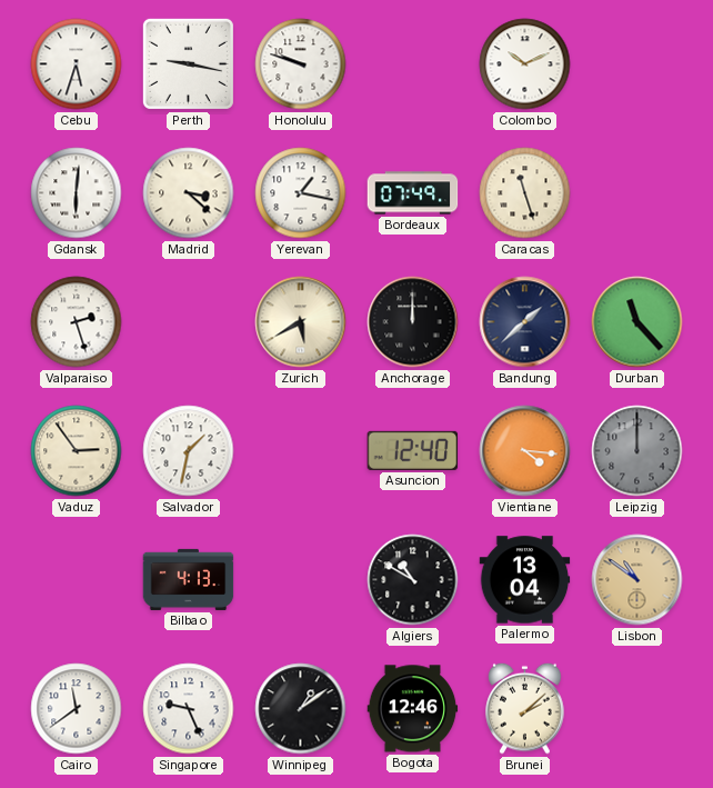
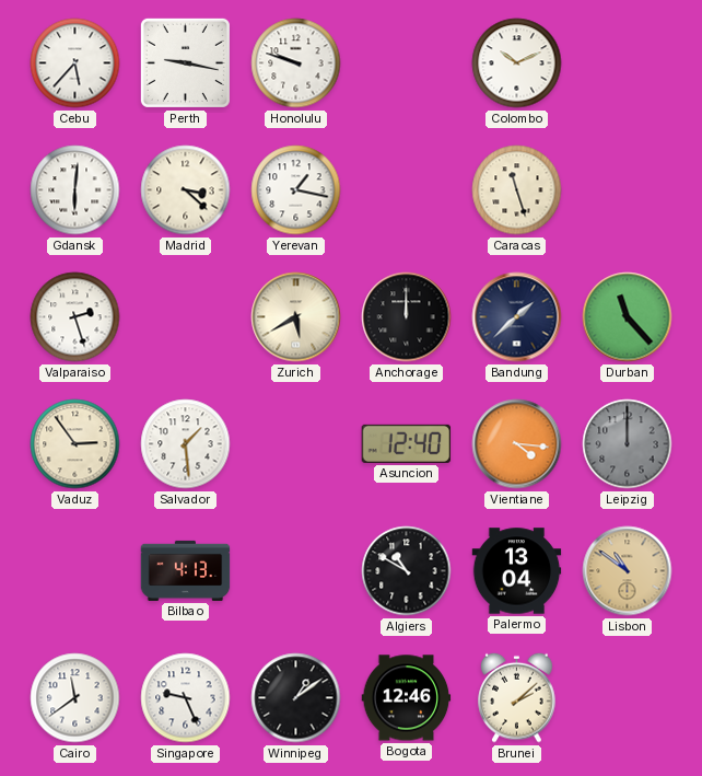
Cebu: 5:33 -> 5:37
Bordeaux: 07:49 -> none
Salvador: 1:32 -> 1:29
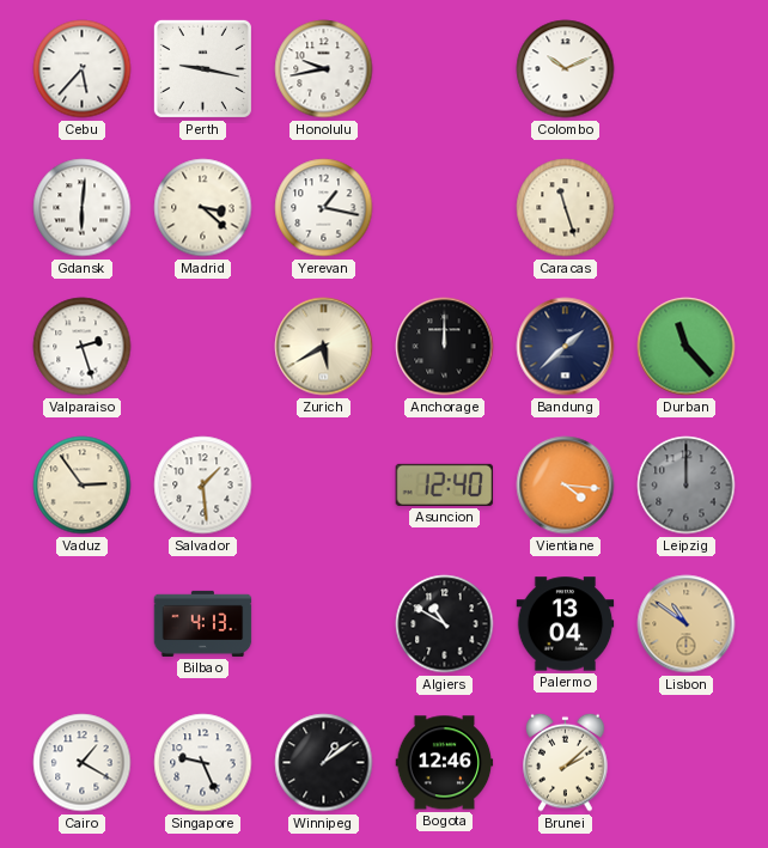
Honolulu: 9:48 -> 9:43
Cairo: 11:39 -> 1:20
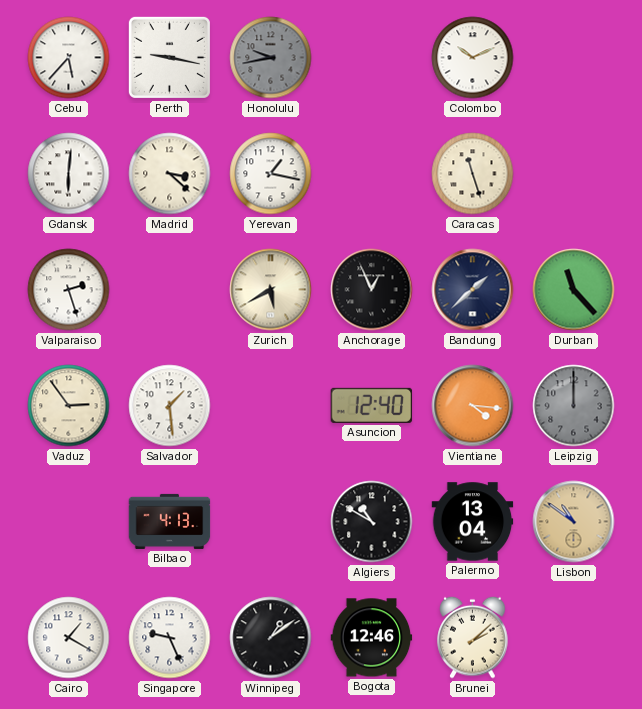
Honolulu dial: white -> grey
Anchorage: 12:00 -> 12:56
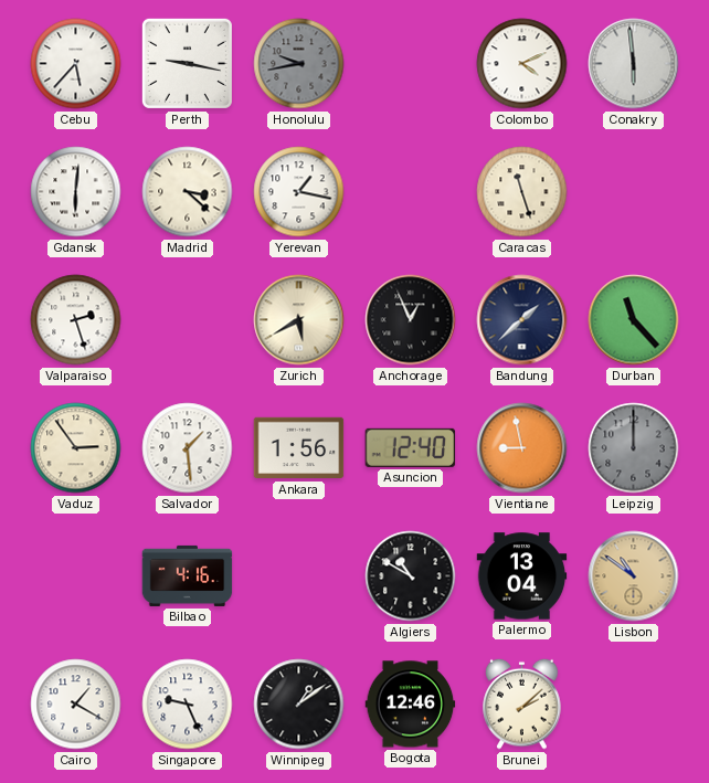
Colombo: 10:11 -> 4:11
Conakry: none -> 5:59
Ankara: none -> 1:56
Vientiane: 4:16 -> 8:58
Bilbao: 4:13 -> 4:16
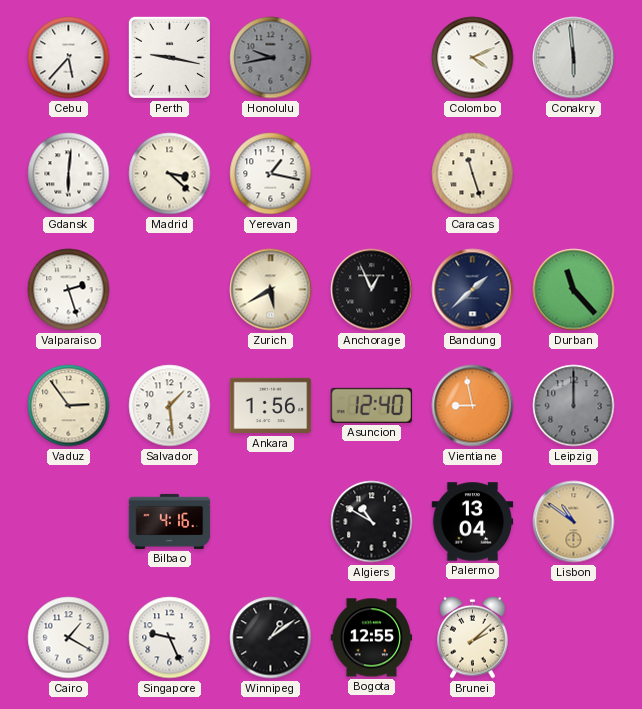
Bogota: 12:46 -> 12:55
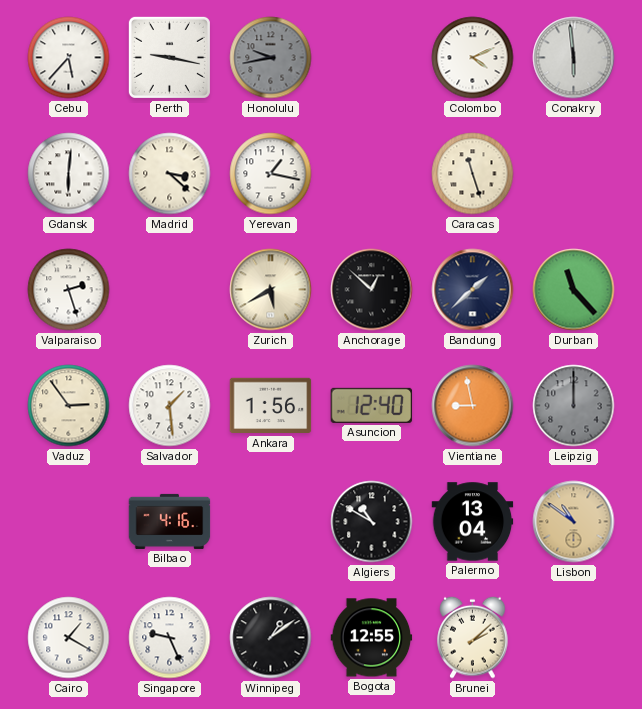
Anchorage: 12:56 -> 12:52
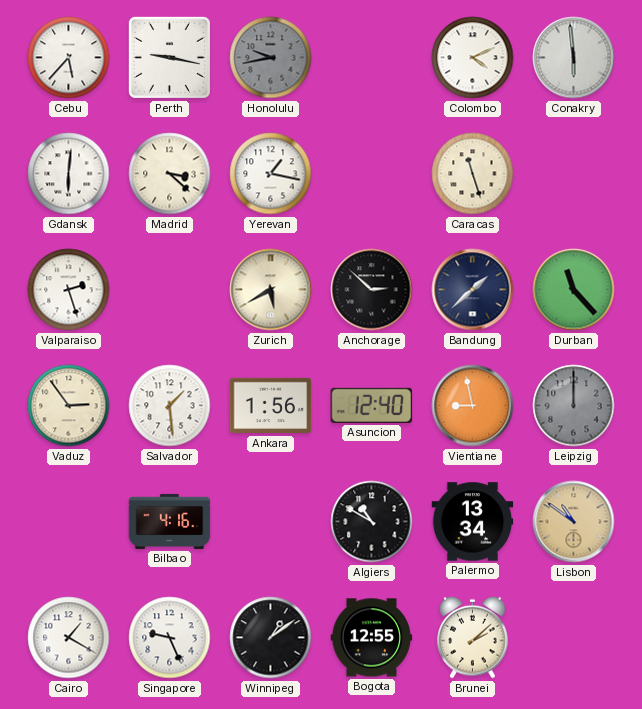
Anchorage: 12:52 -> 2:52
Palermo: 13:04 -> 13:34
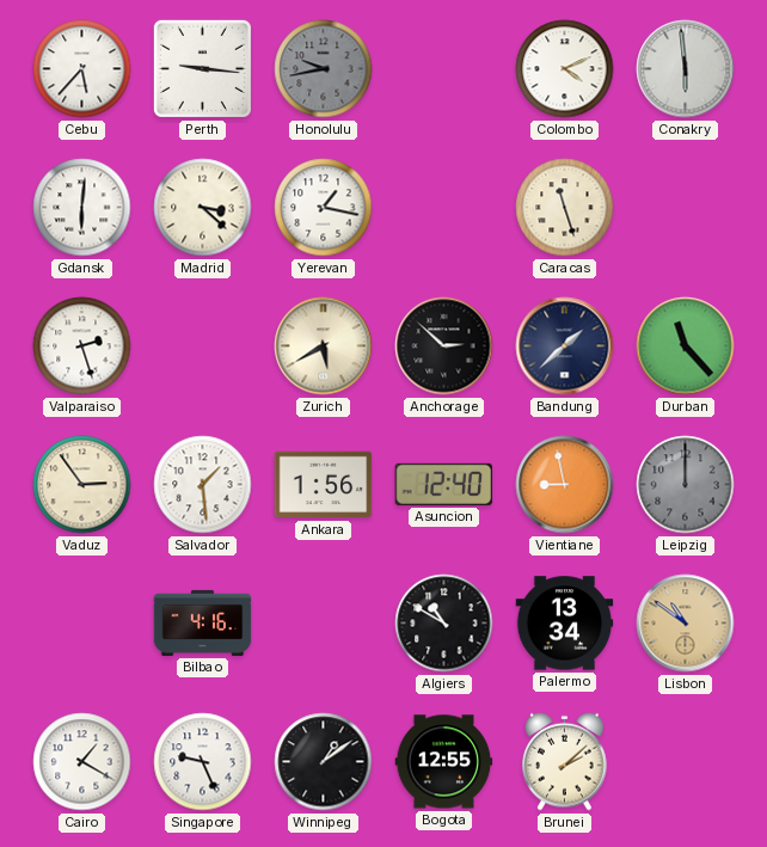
Perth: 9:17 -> 9:16
